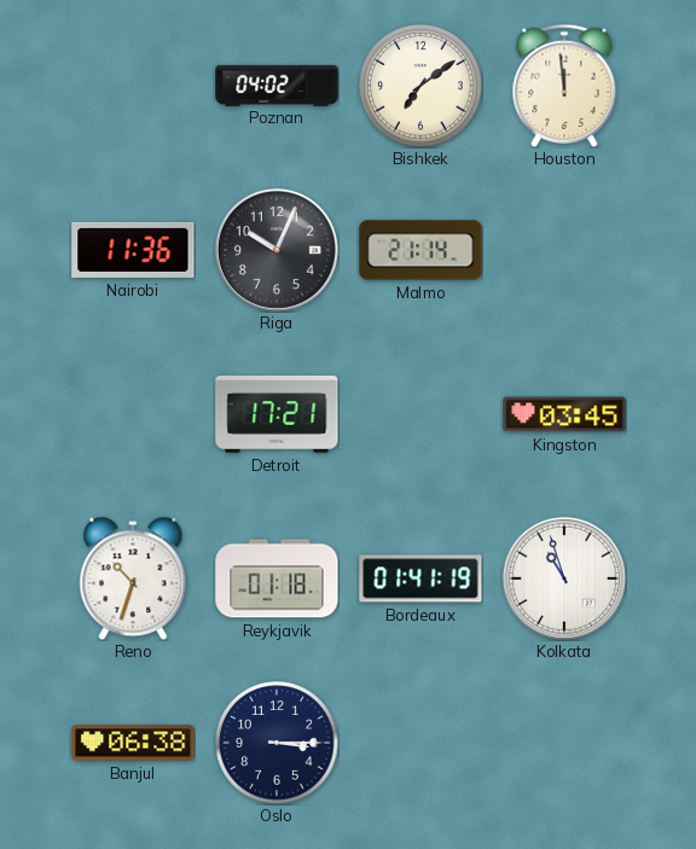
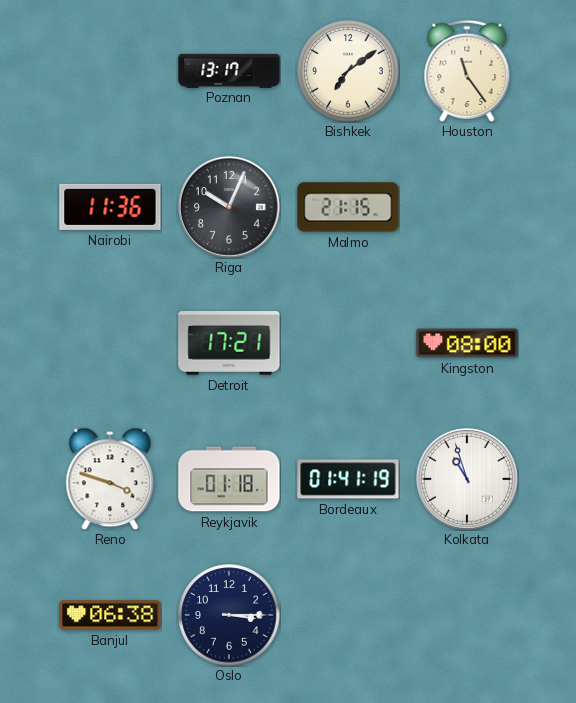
Poznan: 04:02 -> 13:17
Houston: 11:59 -> 11:24
Malmo: 21:14 -> 21:15
Kingston: 03:45 -> 08:00
Reno: 10:33 -> 3:48
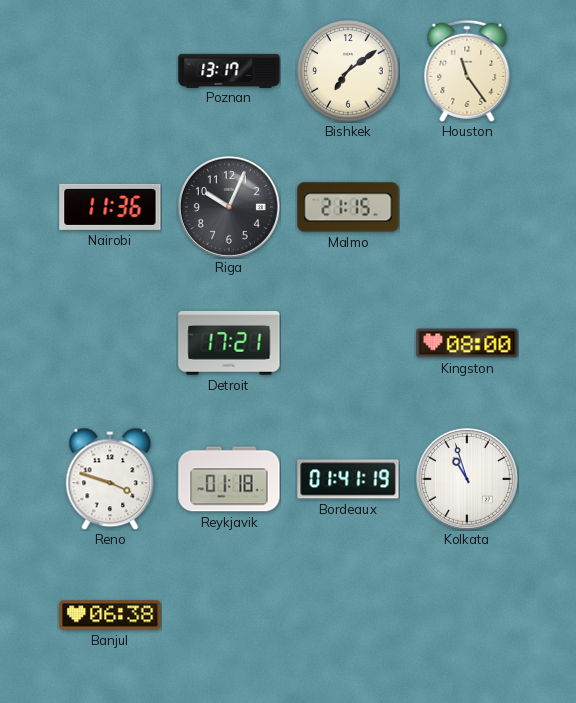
Oslo: 3:15 -> none
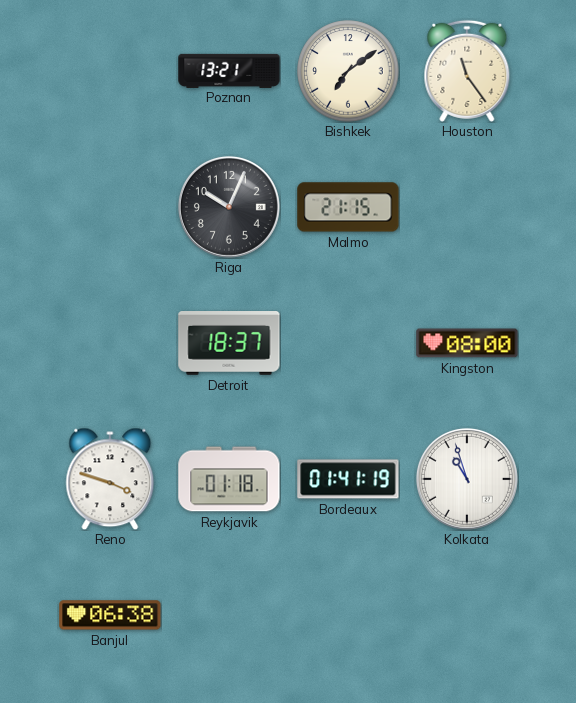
Poznan: 13:17 -> 13:21
Nairobi: 11:36 -> none
Detroit: 17:21 -> 18:37
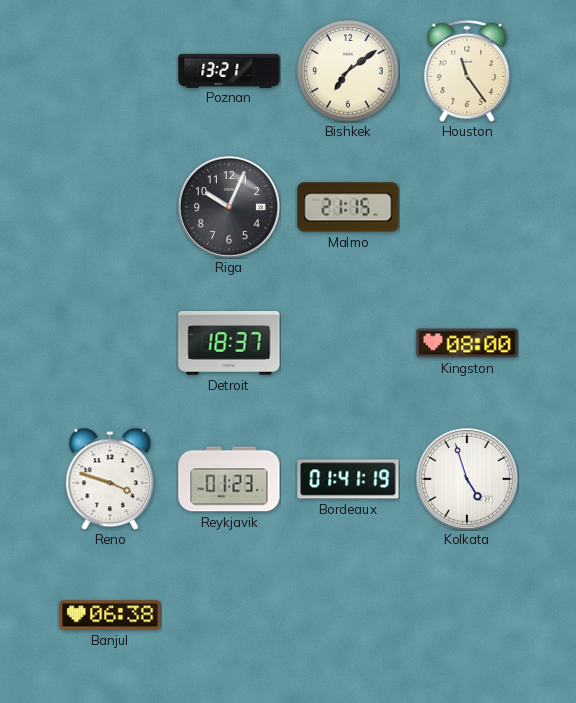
Reykjavik: 01:18 -> 01:23
Kolkata: 10:57 -> 4:57
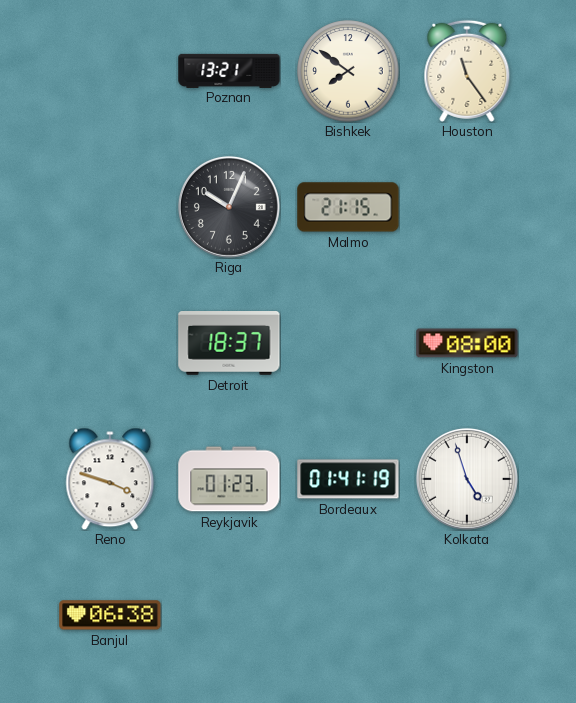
Bishkek: 7:09 -> 7:51
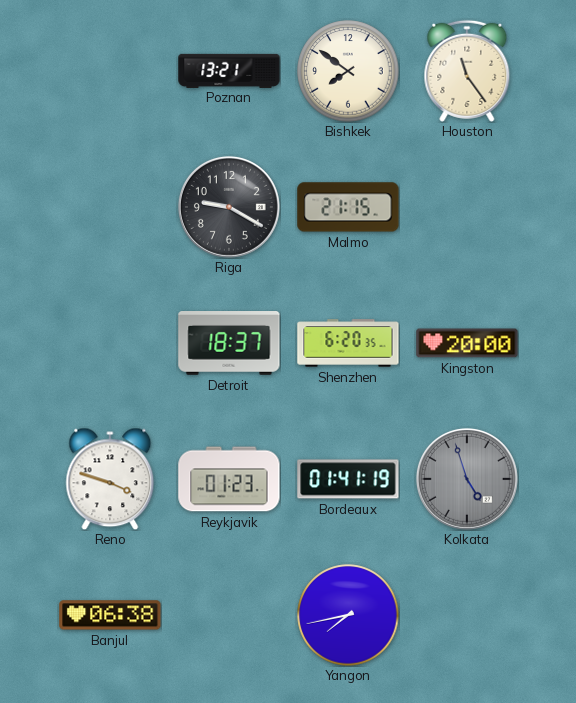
Riga: 10:04 -> 9:20
Shenzhen: none -> 6:20
Kingston: 08:00 -> 20:00
Kolkata dial: white -> grey
Yangon: none -> 7:43
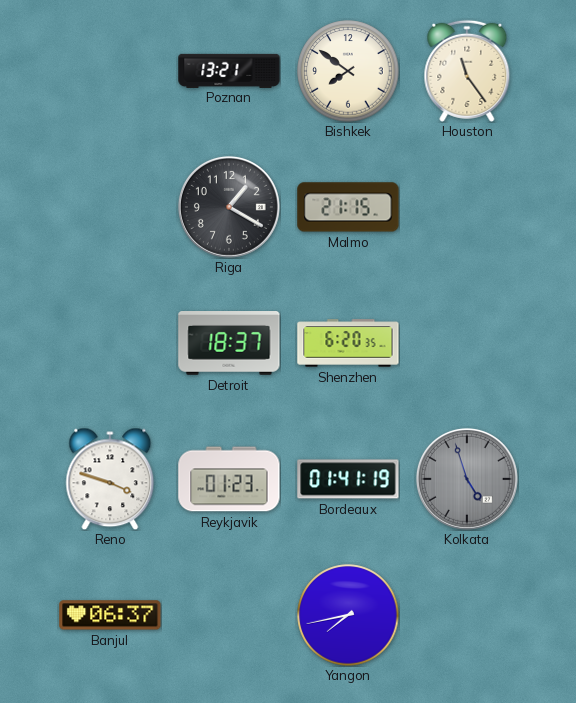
Riga: 9:20 -> 1:20
Kingston: 20:00 -> none
Banjul: 06:38 -> 06:37
